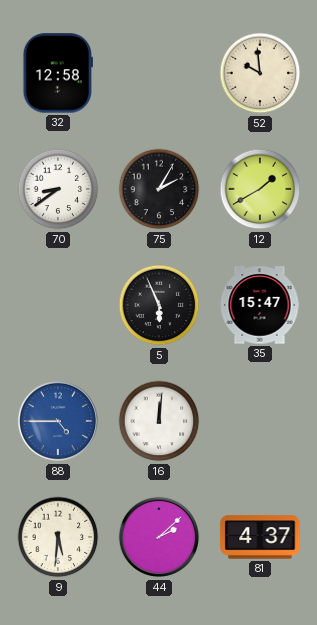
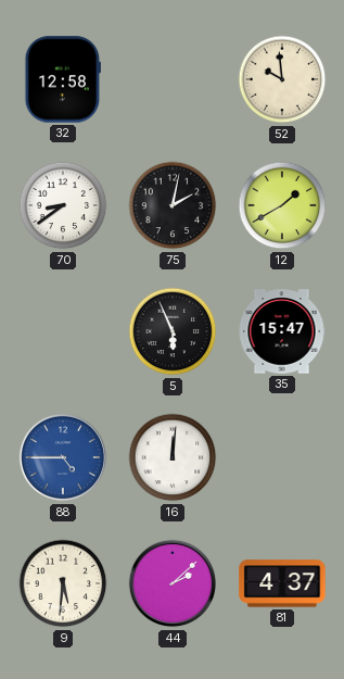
75: 2:05 -> 2:02
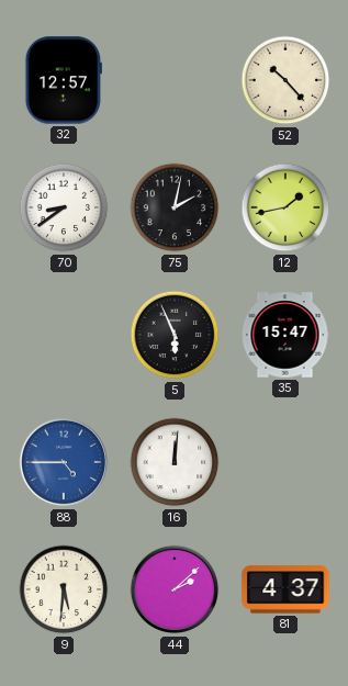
32: 12:58 -> 12:57
52: 9:59 -> 10:23
12: 1:40 -> 1:43
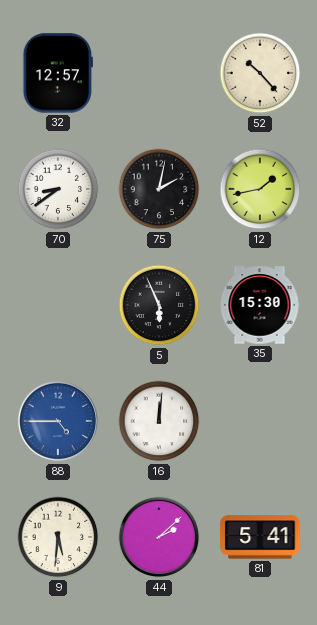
35: 15:47 -> 15:30
81: 4:37 -> 5:41
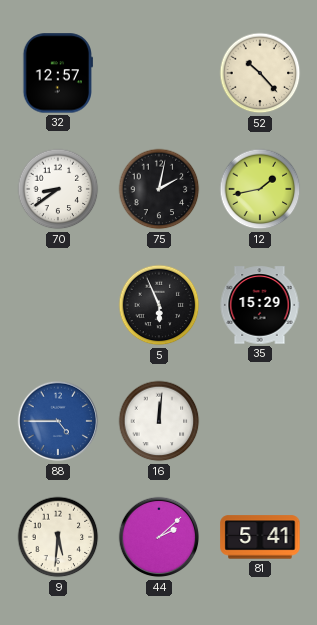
35: 15:30 -> 15:29
